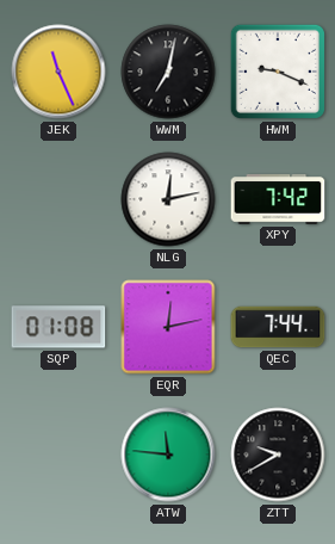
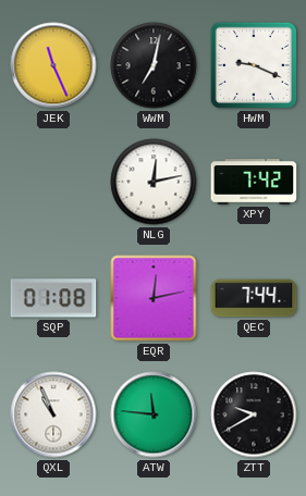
QXL: none -> 10:56
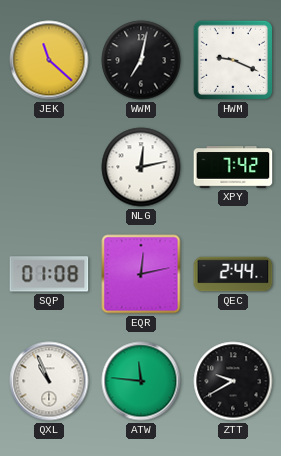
JEK: 11:26 -> 11:22
QEC: 7:44 -> 2:44
